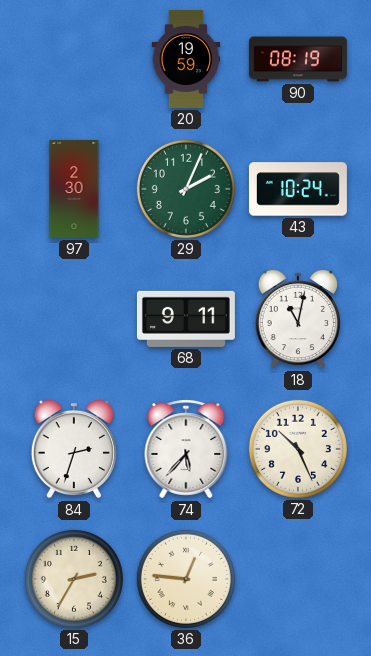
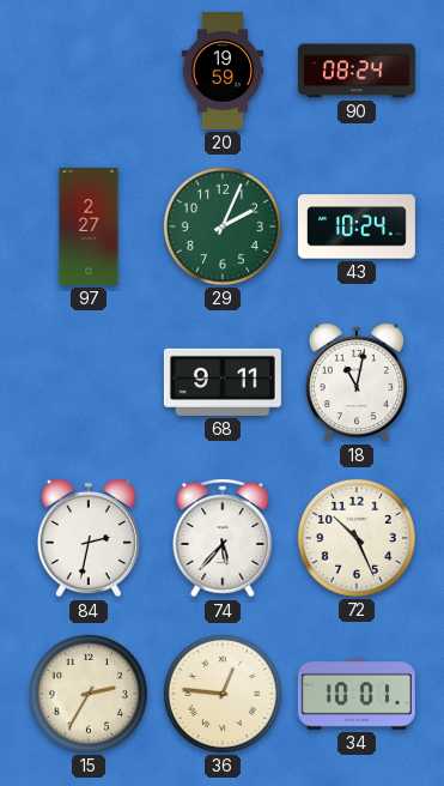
90: 08:19 -> 08:24
97: 2:30 -> 2:27
84: 2:33 -> 2:32
34: none -> 10:01
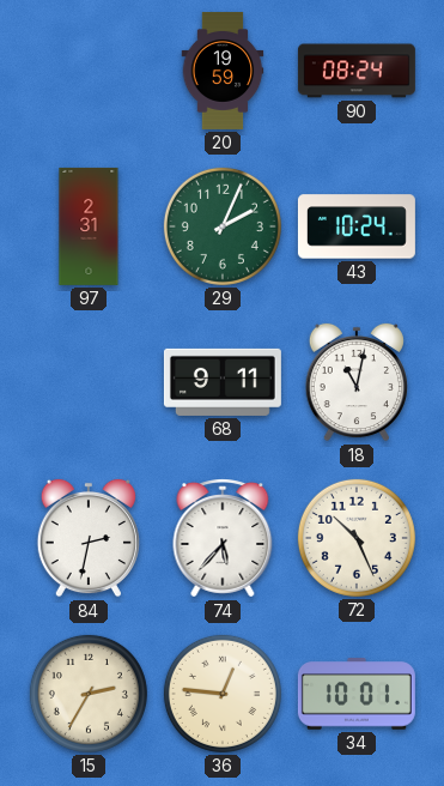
97: 2:27 -> 2:31
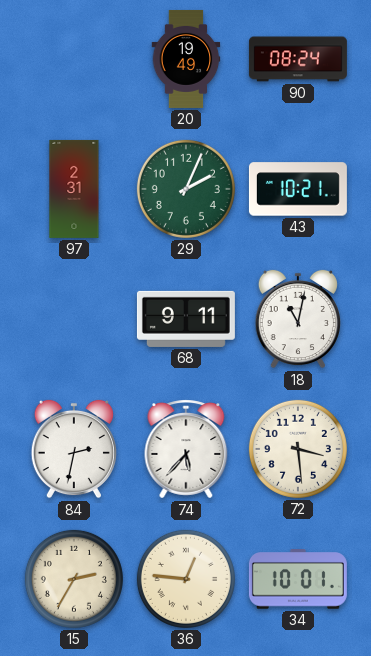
20: 19:59 -> 19:49
43: 10:24 -> 10:21
72: 10:26 -> 3:29
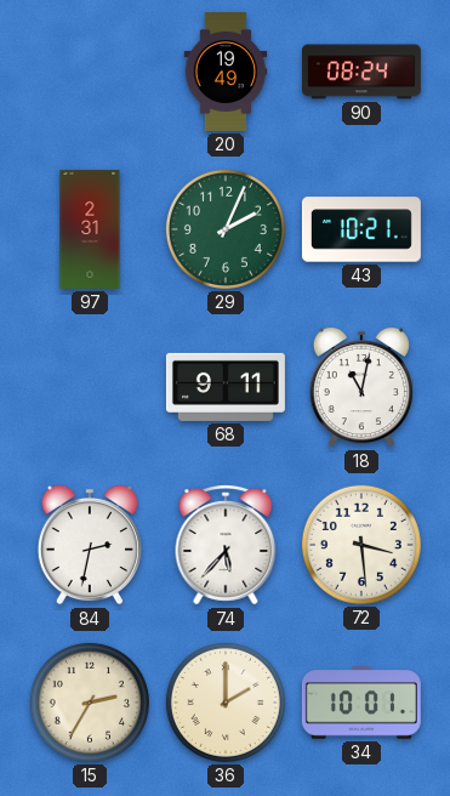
36: 12:46 -> 2:00
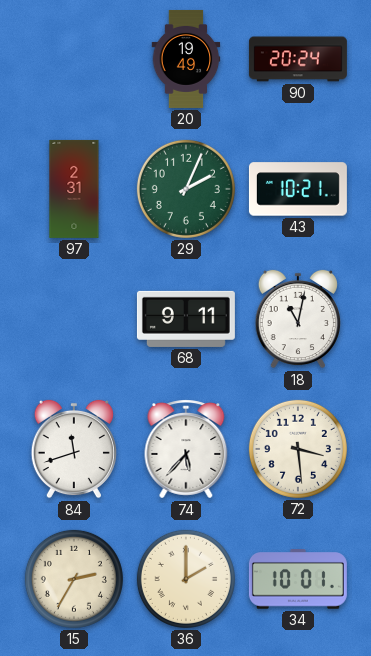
90: 08:24 -> 20:24
84: 2:32 -> 11:42
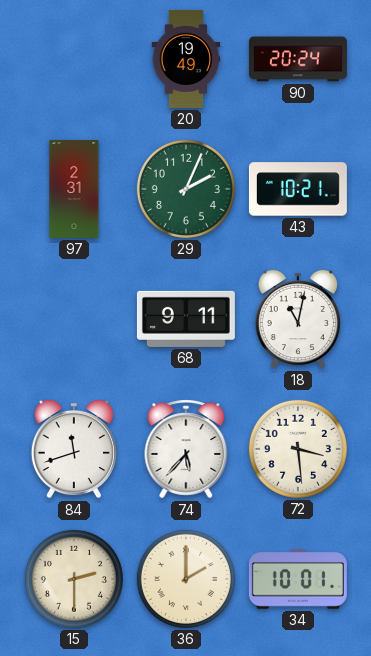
15: 2:35 -> 2:30
